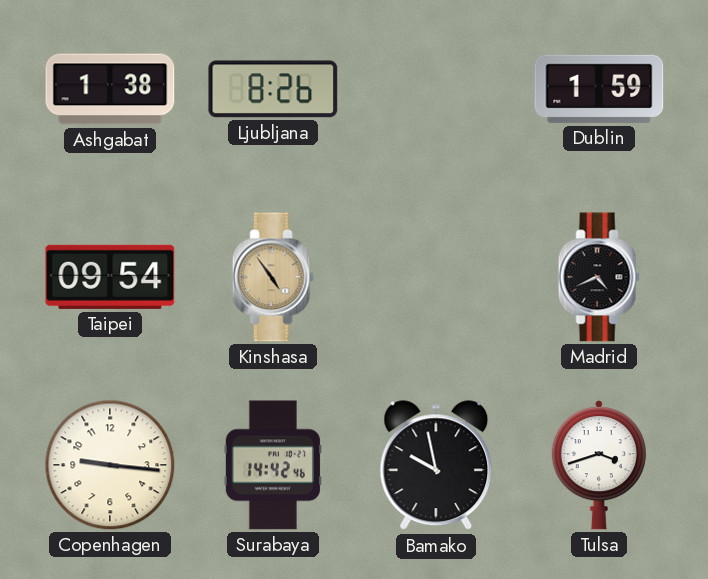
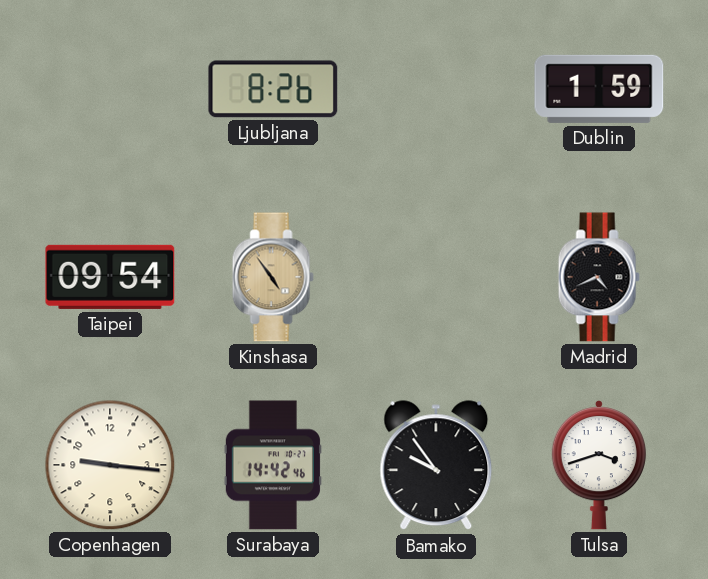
Ashgabat: 1:38 -> none
Bamako: 9:58 -> 9:54
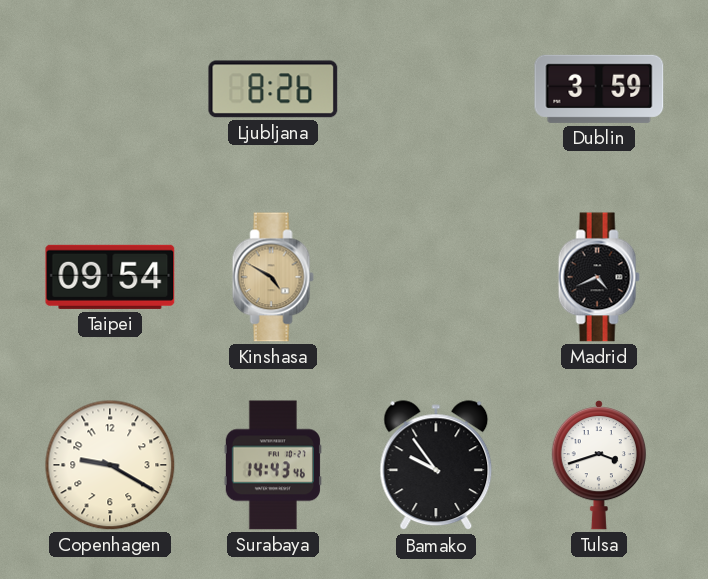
Dublin: 1:59 -> 3:59
Kinshasa: 4:54 -> 4:50
Copenhagen: 9:16 -> 9:20
Surabaya: 14:42 -> 14:43
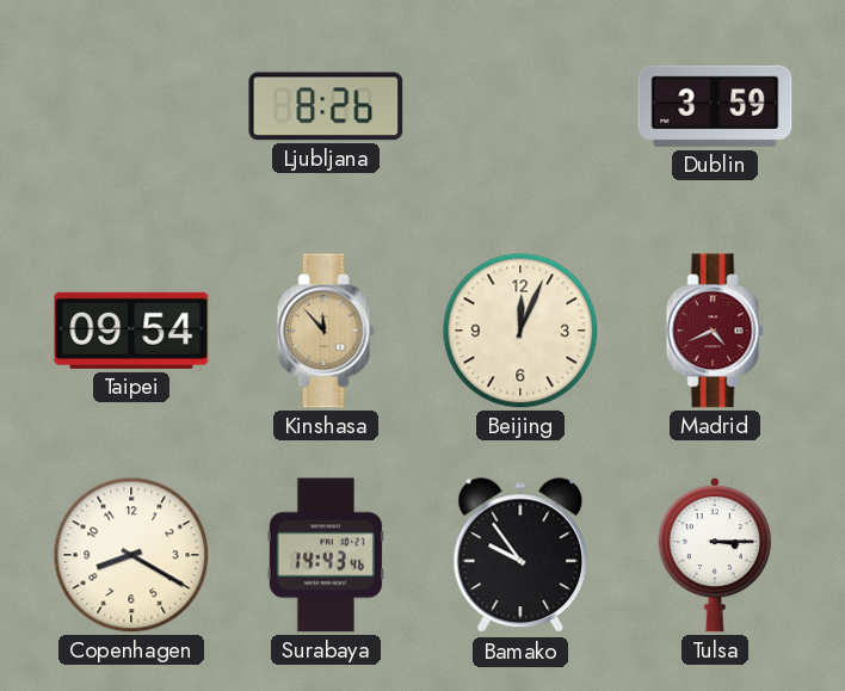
Kinshasa: 4:50 -> 11:53
Beijing: none -> 12:04
Madrid dial: black -> burgundy
Copenhagen: 9:20 -> 8:20
Tulsa: 3:42 -> 3:15
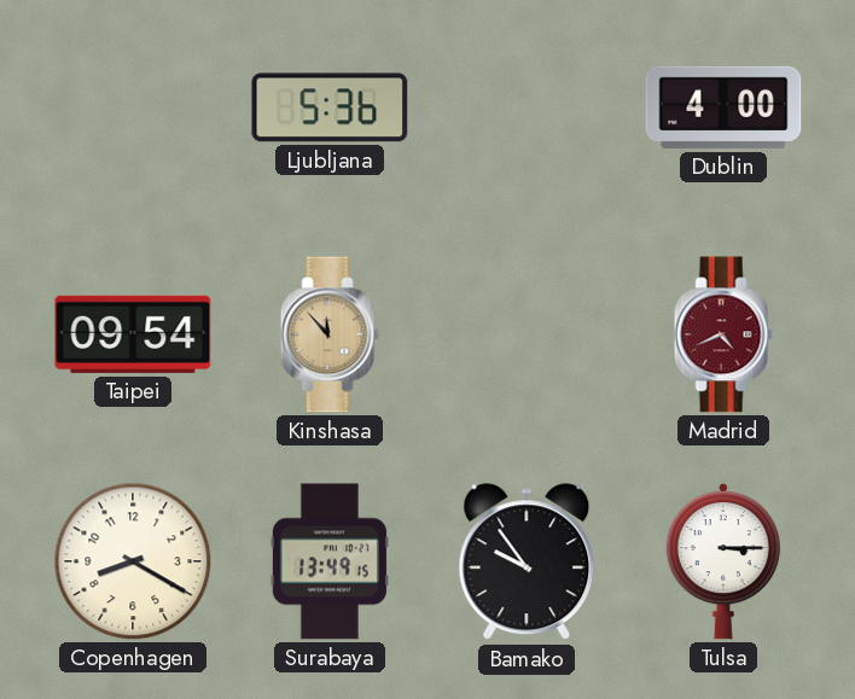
Ljubljana: 8:26 -> 5:36
Dublin: 3:59 -> 4:00
Beijing: 12:04 -> none
Surabaya: 14:43 -> 13:49
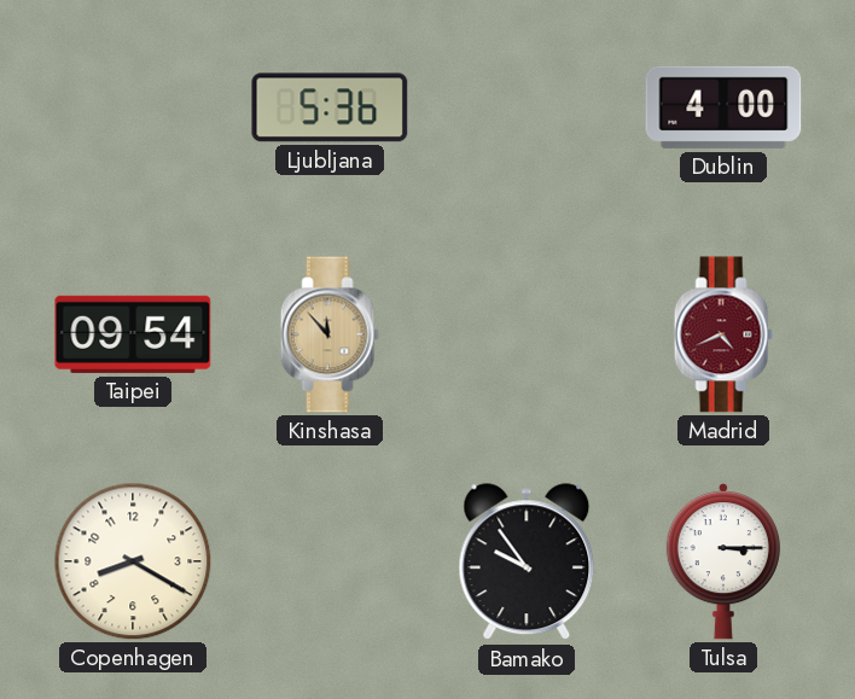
Surabaya: 13:49 -> none
